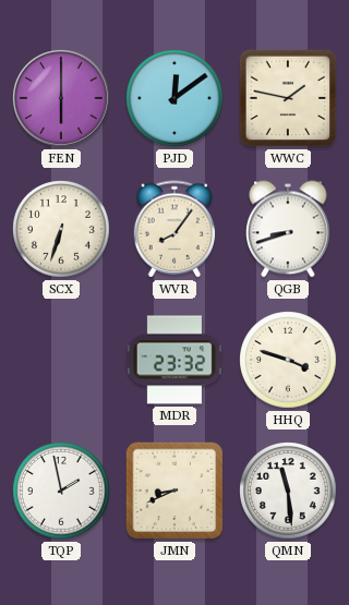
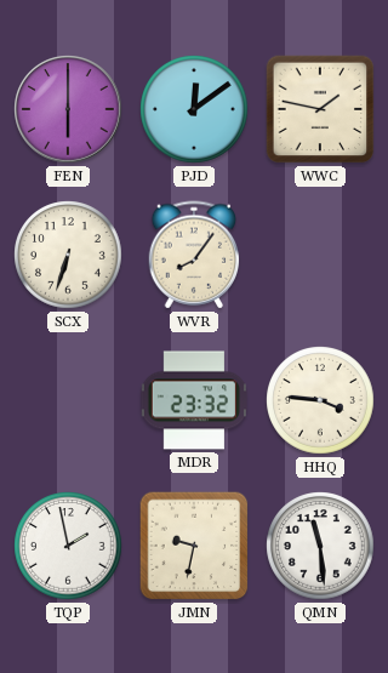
QGB: 8:42 -> none
HHQ: 3:48 -> 3:46
JMN: 8:41 -> 9:32
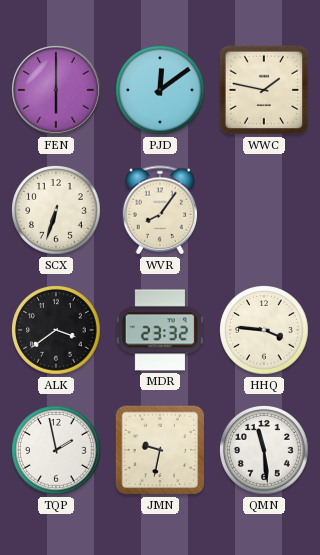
ALK: none -> 3:39
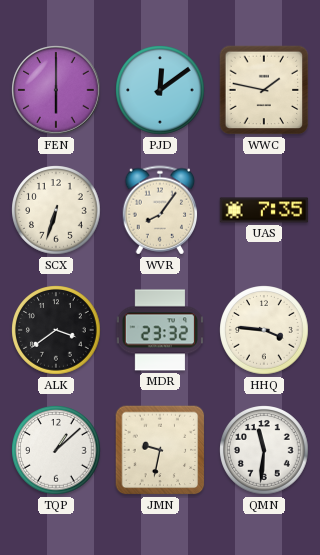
UAS: none -> 7:35
TQP: 1:58 -> 1:08
QMN: 11:29 -> 11:31
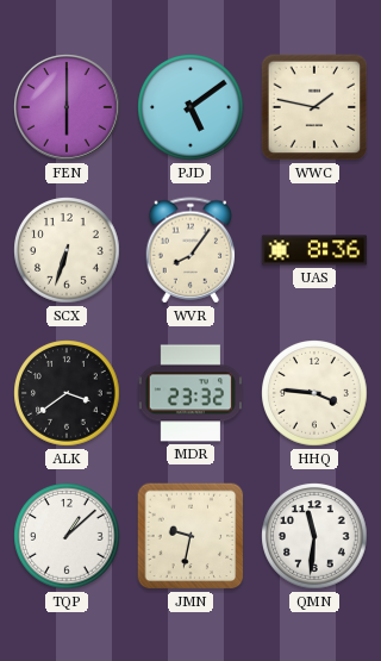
PJD: 12:09 -> 5:09
UAS: 7:35 -> 8:36
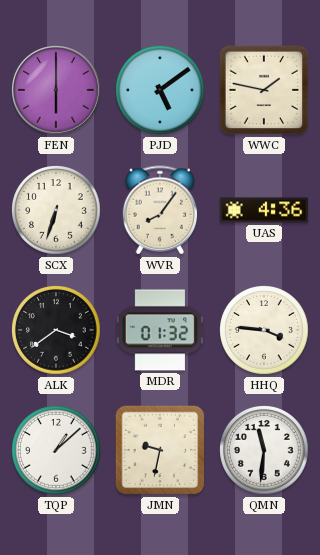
UAS: 8:36 -> 4:36
MDR: 23:32 -> 01:32
